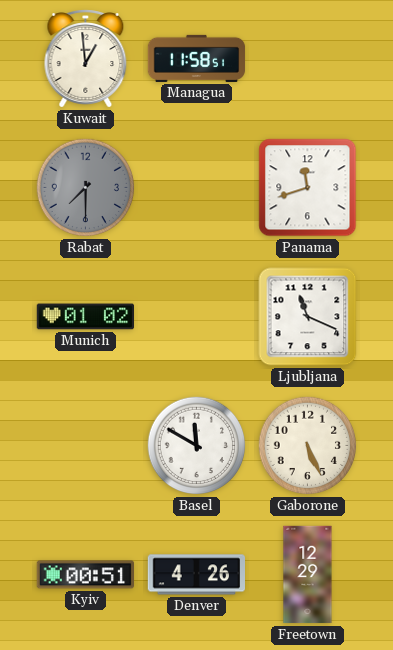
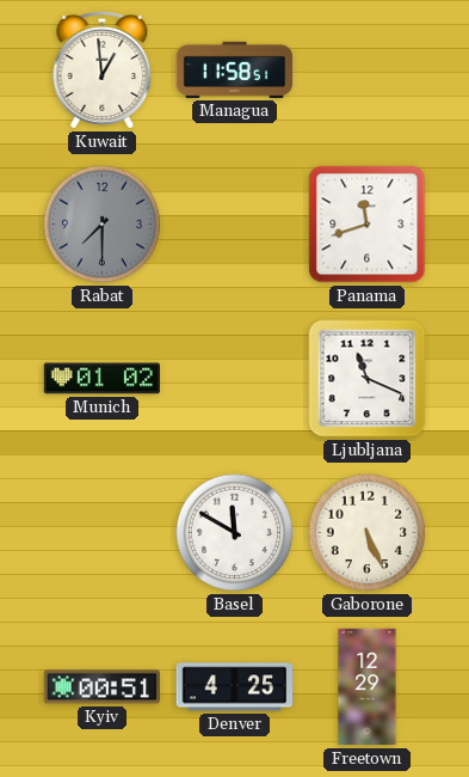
Denver: 4:26 -> 4:25
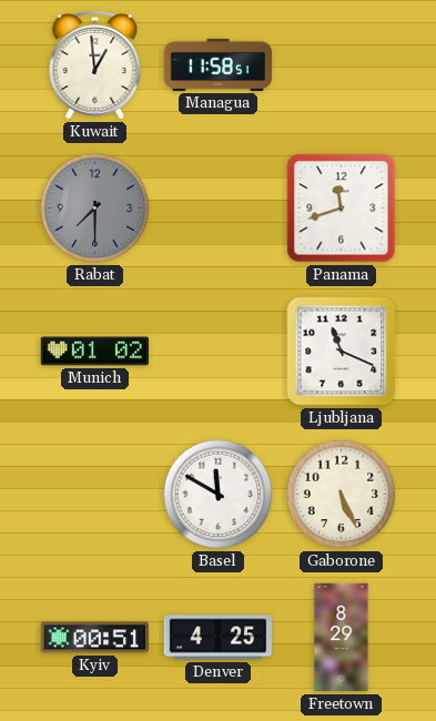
Freetown: 12:29 -> 8:29
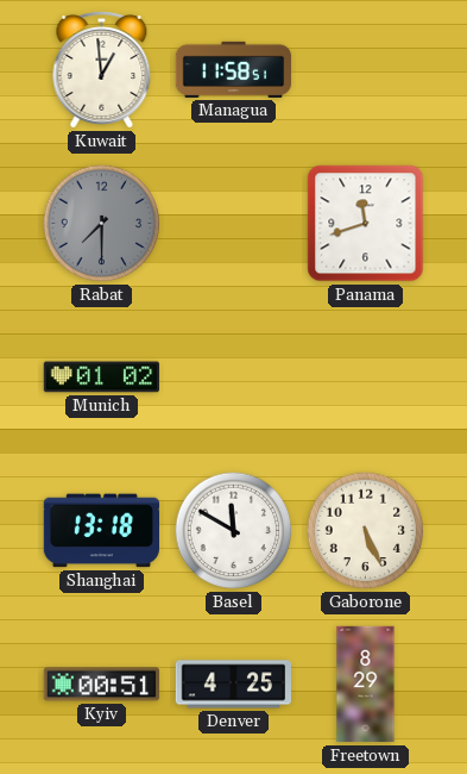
Ljubljana: 11:19 -> none
Shanghai: none -> 13:18
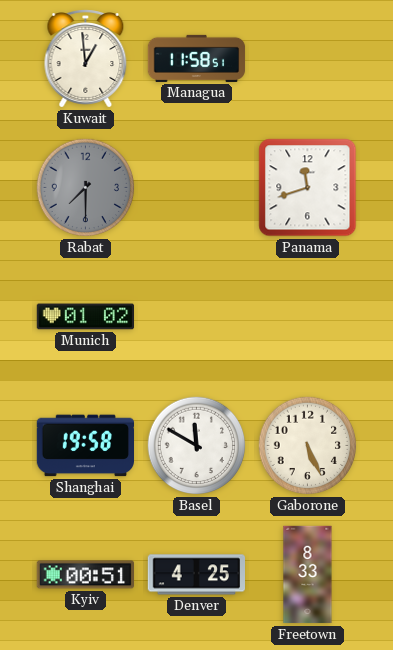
Shanghai: 13:18 -> 19:58
Freetown: 8:29 -> 8:33
